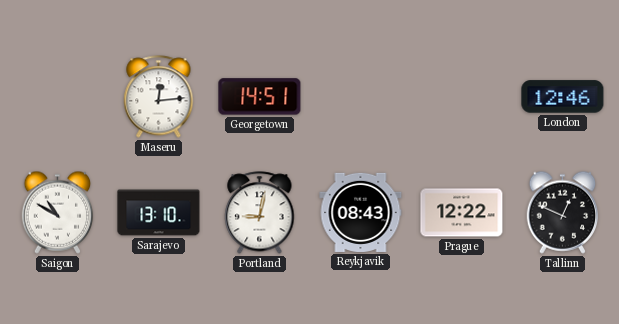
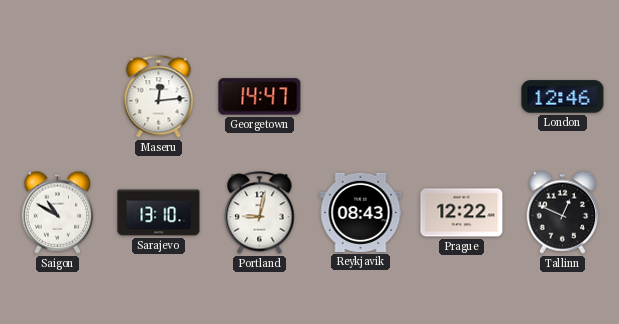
Georgetown: 14:51 -> 14:47
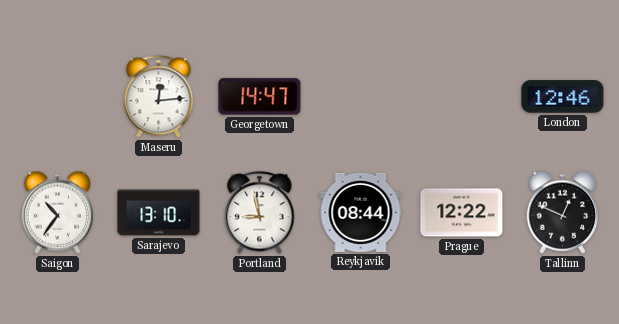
Saigon: 10:50 -> 10:36
Portland: 9:02 -> 8:58
Reykjavik: 08:43 -> 08:44
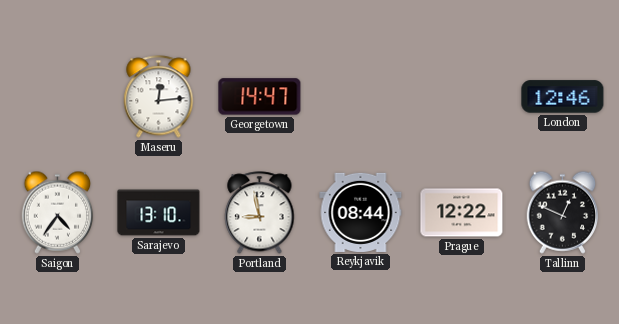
Saigon: 10:36 -> 4:36
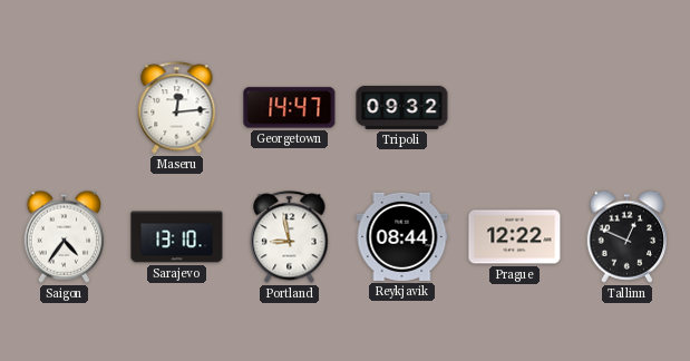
Tripoli: none -> 09:32
London: 12:46 -> none
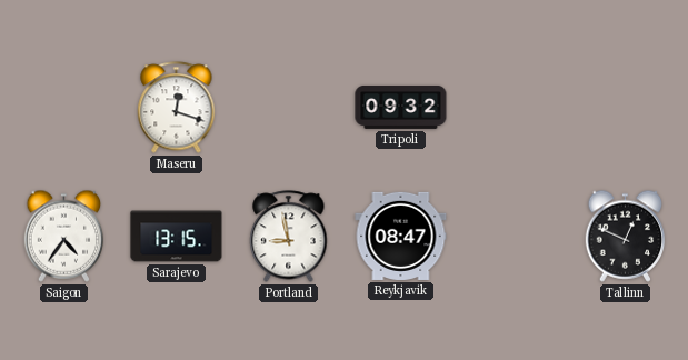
Maseru: 12:14 -> 12:18
Georgetown: 14:47 -> none
Sarajevo: 13:10 -> 13:15
Reykjavik: 08:44 -> 08:47
Prague: 12:22 -> none
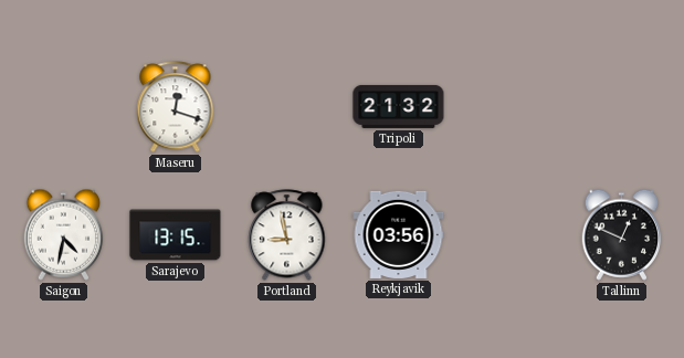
Tripoli: 09:32 -> 21:32
Saigon: 4:36 -> 4:32
Reykjavik: 08:47 -> 03:56
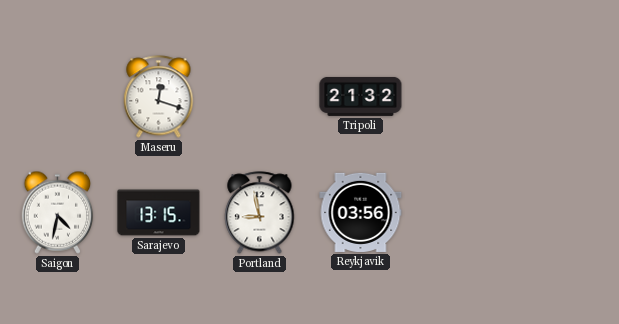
Tallinn: 12:49 -> none
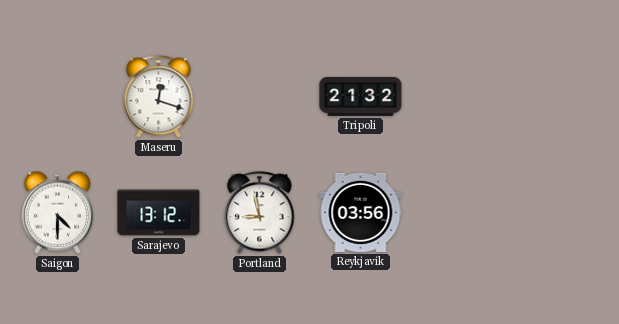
Saigon: 4:32 -> 4:30
Sarajevo: 13:15 -> 13:12
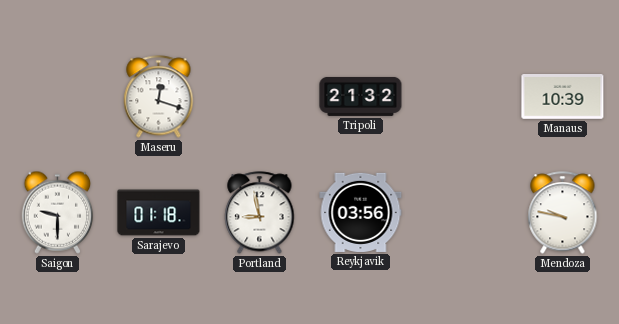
Manaus: none -> 10:39
Saigon: 4:30 -> 9:30
Sarajevo: 13:12 -> 01:18
Mendoza: none -> 9:47
